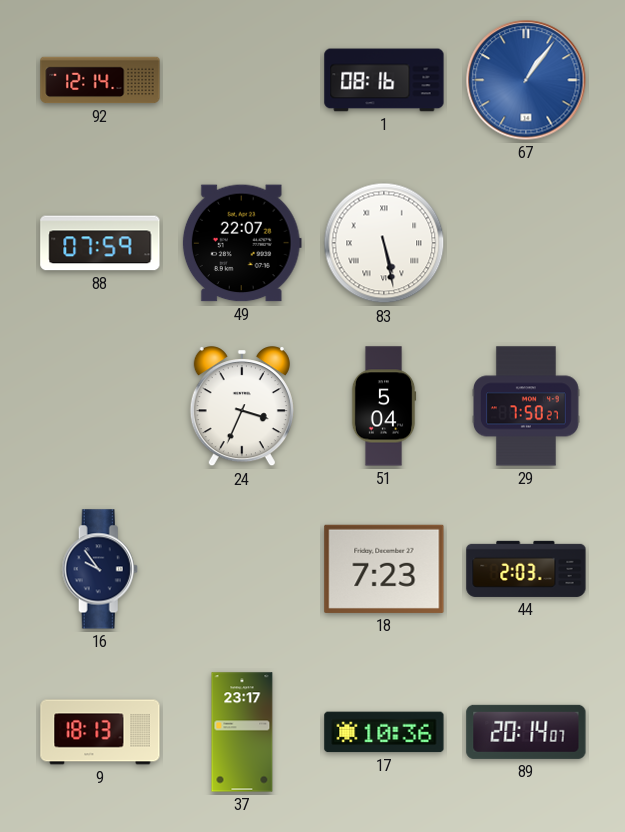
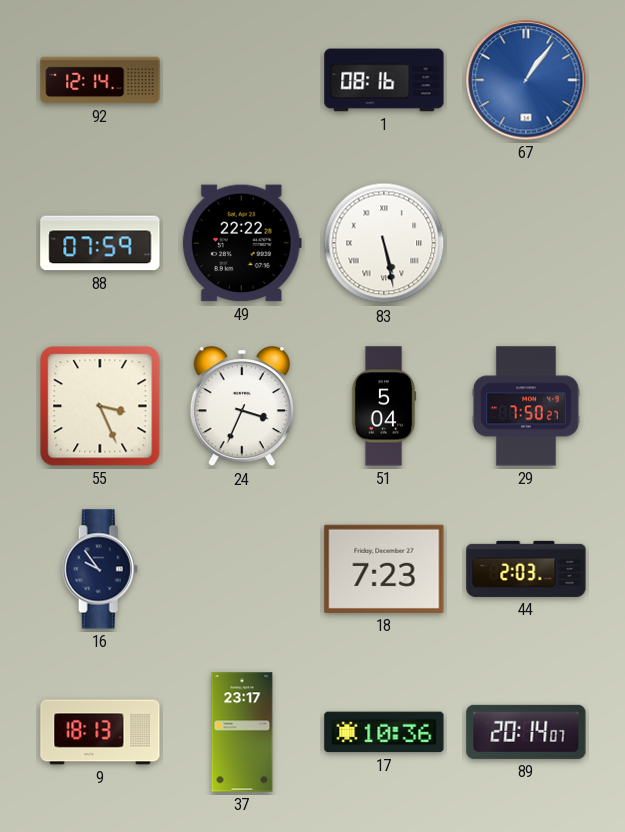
49: 22:07 -> 22:22
55: none -> 3:26
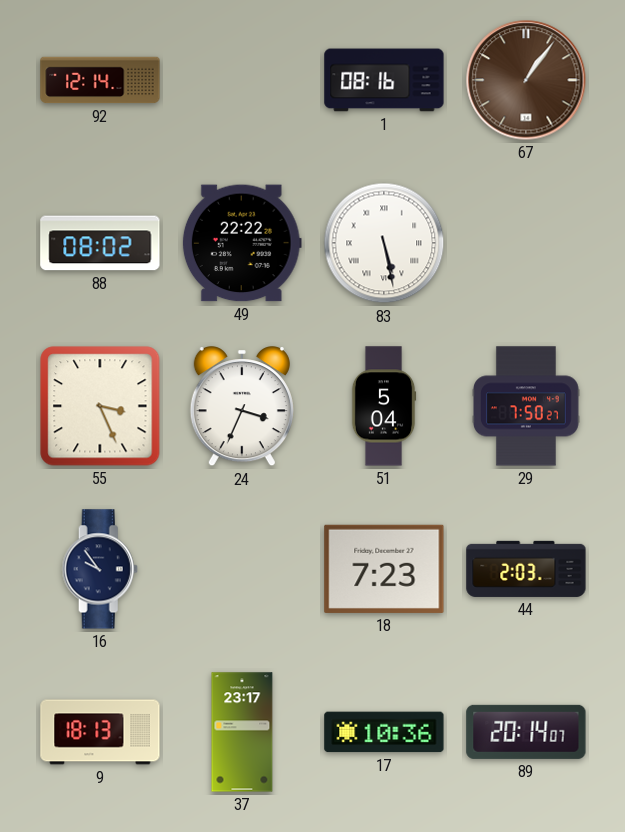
67 dial: blue -> brown
88: 07:59 -> 08:02
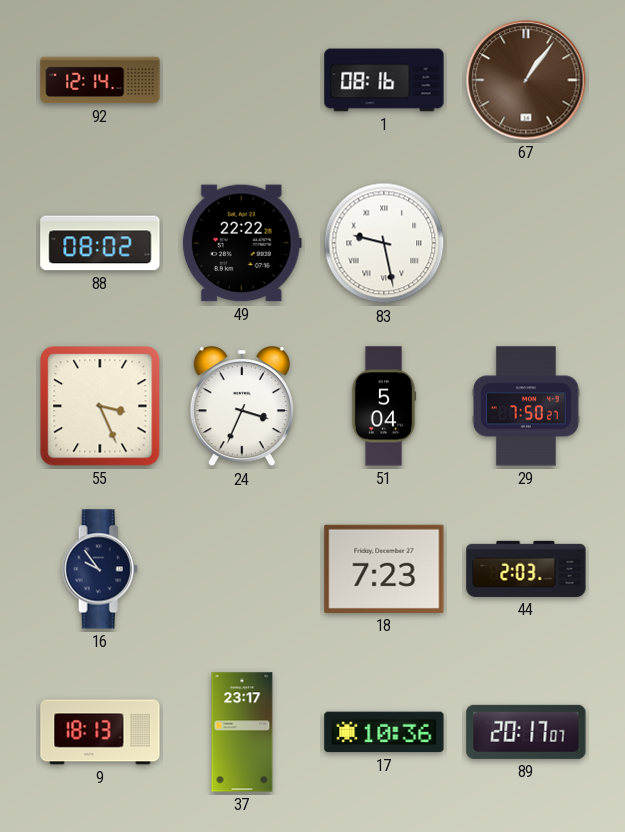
83: 5:28 -> 9:28
89: 20:14 -> 20:17
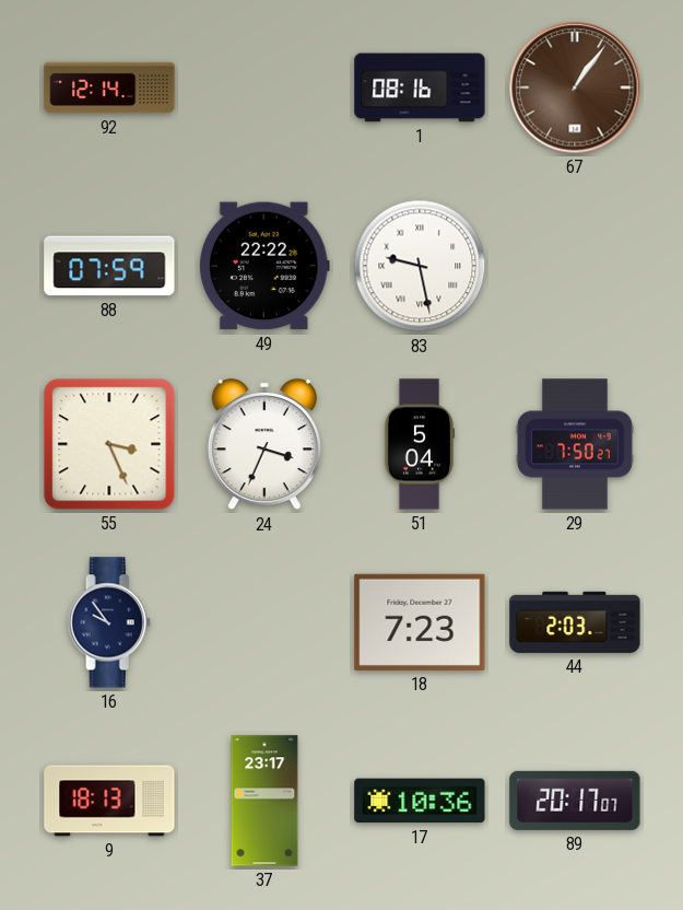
88: 08:02 -> 07:59
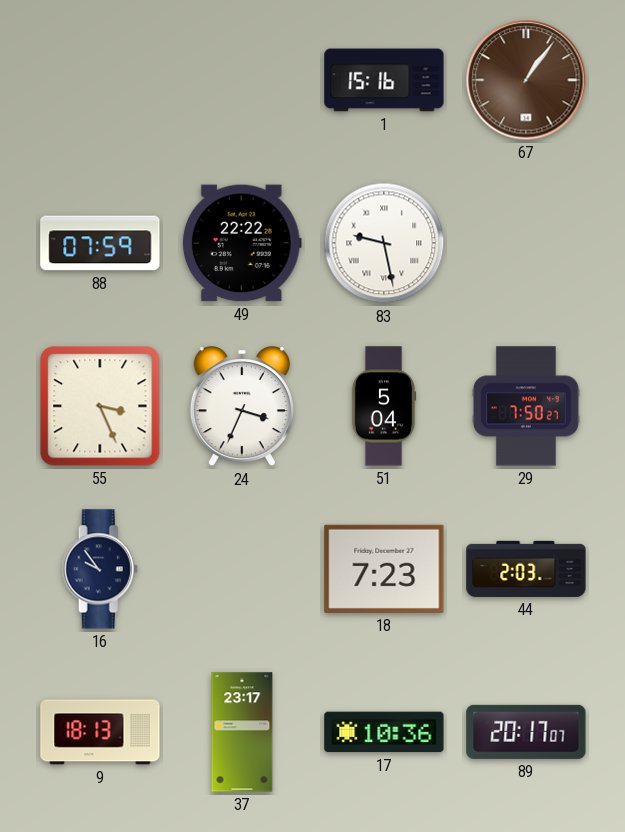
92: 12:14 -> none
1: 08:16 -> 15:16
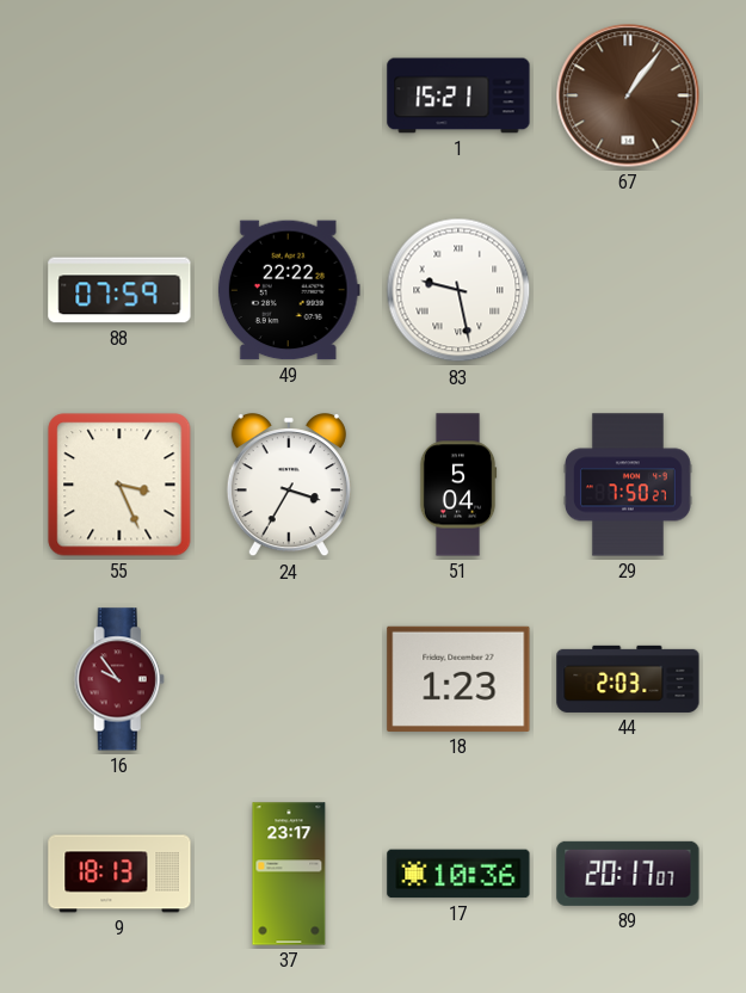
1: 15:16 -> 15:21
24: 3:34 -> 3:35
16 dial: navy -> burgundy
18: 7:23 -> 1:23
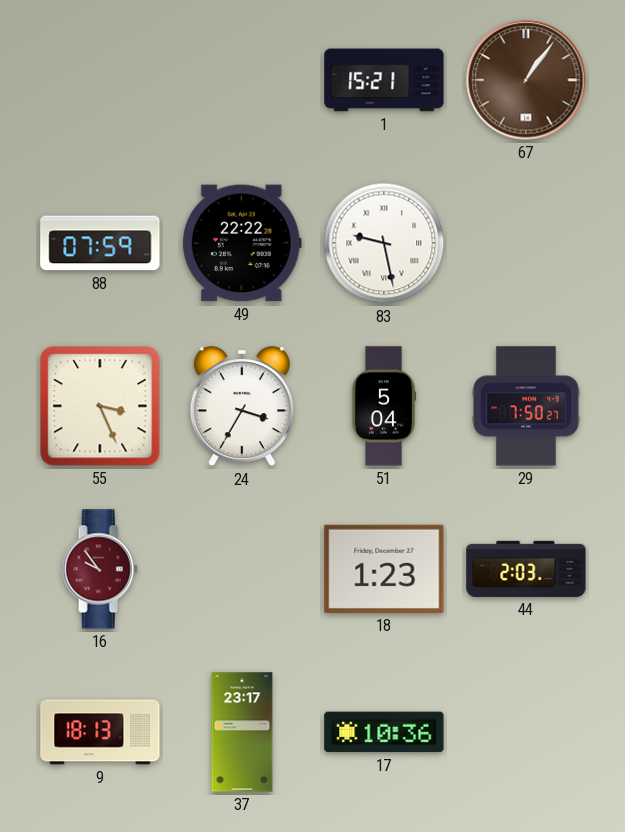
89: 20:17 -> none
